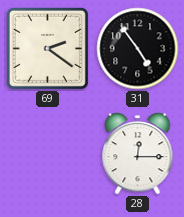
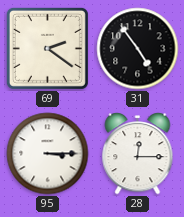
95: none -> 3:15
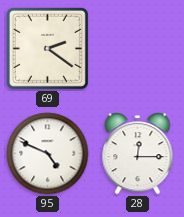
31: 4:54 -> none
95: 3:15 -> 4:49
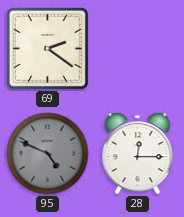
95 dial: white -> grey
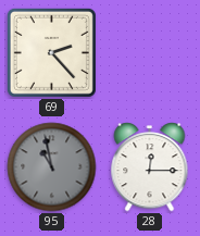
69: 2:21 -> 2:23
95: 4:49 -> 10:58
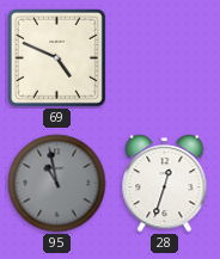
69: 2:23 -> 4:49
28: 12:15 -> 12:33
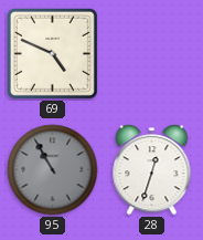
95: 10:58 -> 10:55
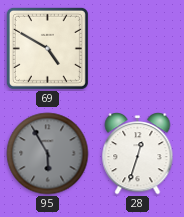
69: 4:49 -> 4:50
95: 10:55 -> 5:55
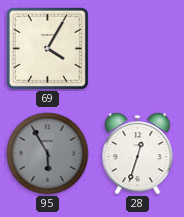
69: 4:50 -> 4:05
